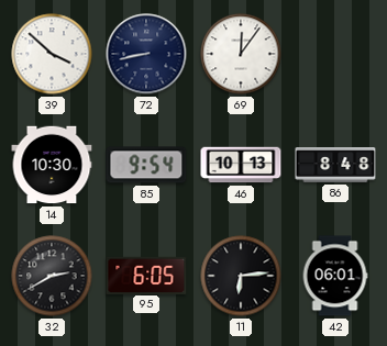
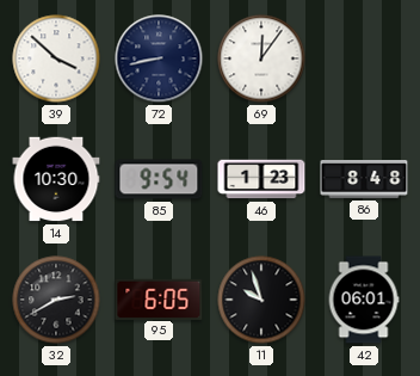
46: 10:13 -> 1:23
11: 6:14 -> 9:57
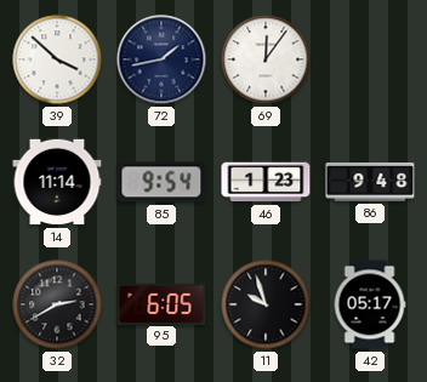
72: 8:43 -> 1:43
14: 10:30 -> 11:14
86: 8:48 -> 9:48
42: 06:01 -> 05:17
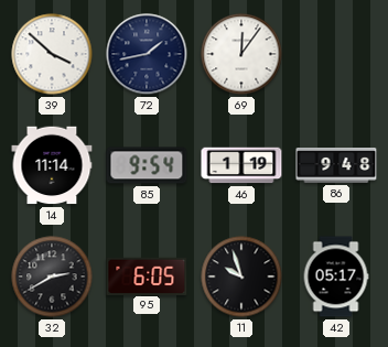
46: 1:23 -> 1:19
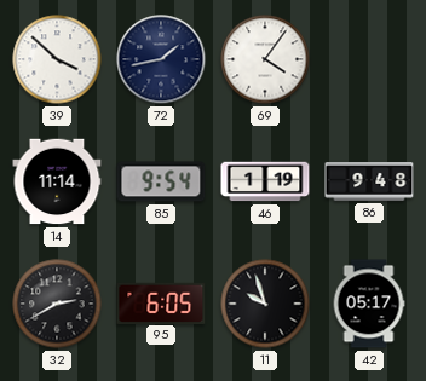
69: 12:06 -> 4:06
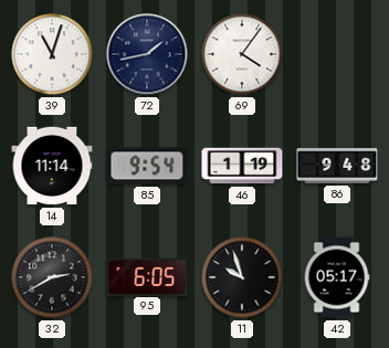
39: 3:52 -> 11:03
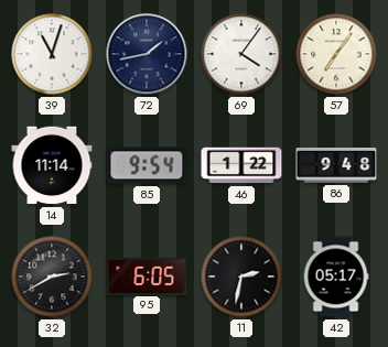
57: none -> 7:06
46: 1:19 -> 1:22
11: 9:57 -> 2:32
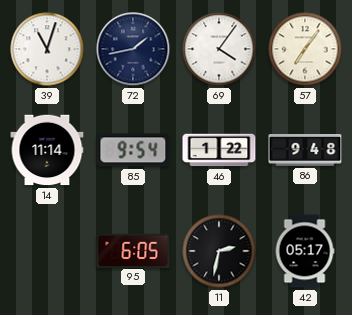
32: 2:40 -> none
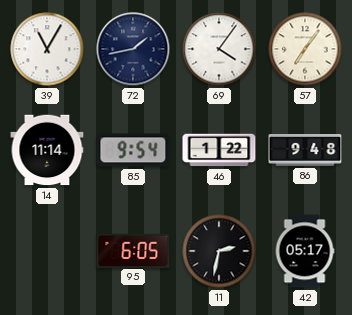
39: 11:03 -> 11:05
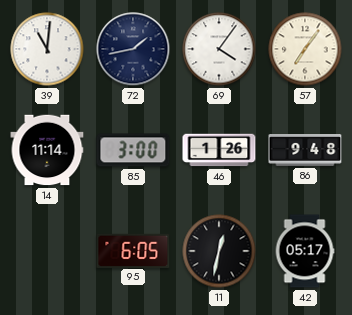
39: 11:05 -> 11:01
85: 9:54 -> 3:00
46: 1:22 -> 1:26
11: 2:32 -> 12:32
